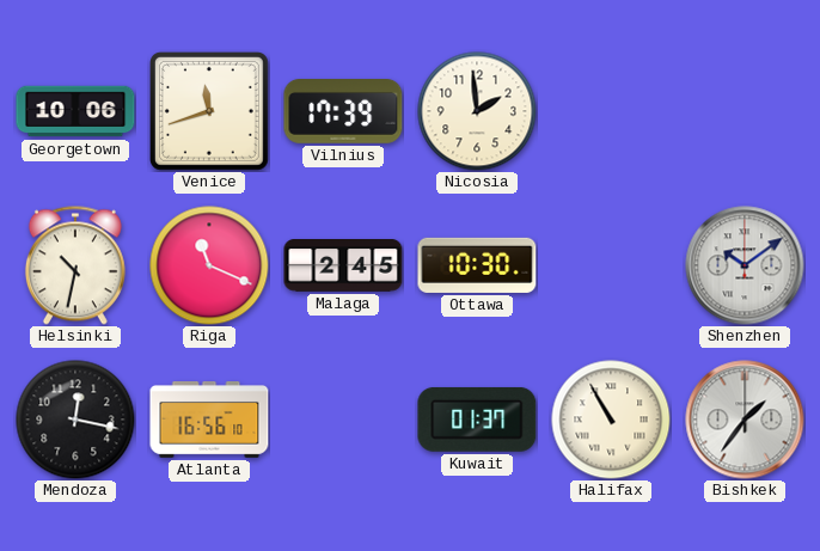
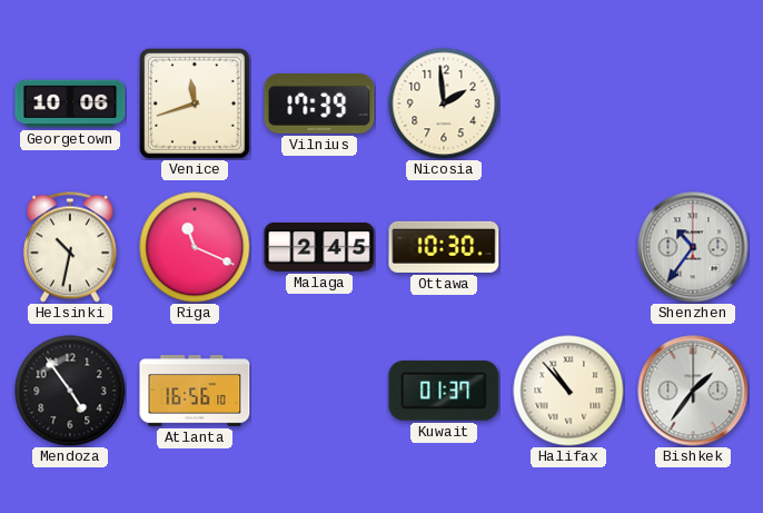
Shenzhen: 10:09 -> 10:36
Mendoza: 12:17 -> 4:54
Halifax: 10:55 -> 10:53
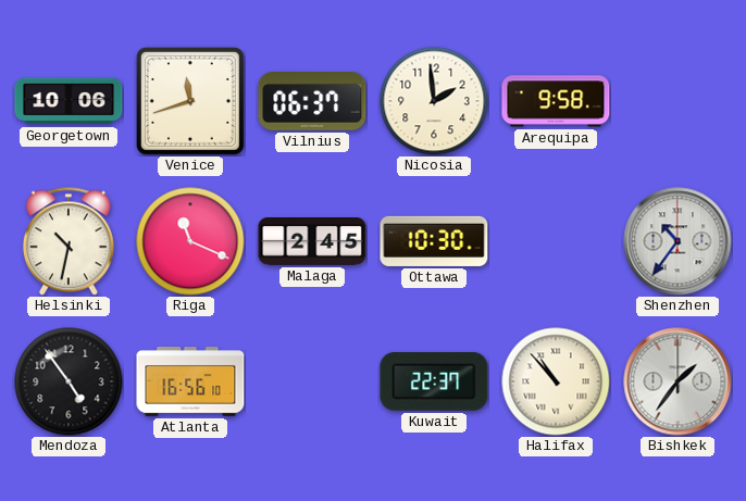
Vilnius: 17:39 -> 06:37
Arequipa: none -> 9:58
Kuwait: 01:37 -> 22:37
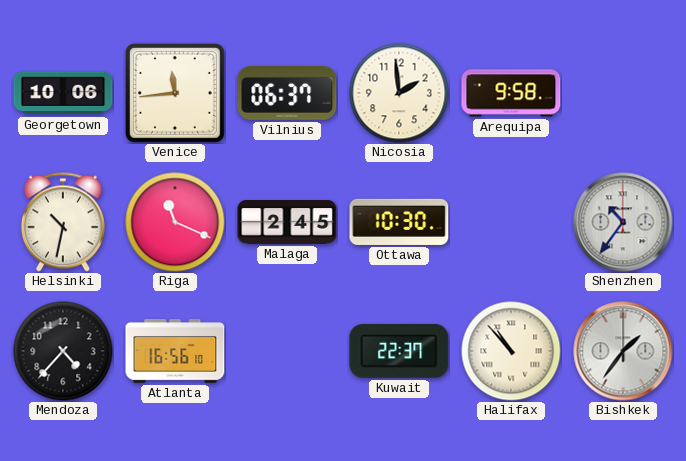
Venice: 11:42 -> 11:44
Mendoza: 4:54 -> 4:37
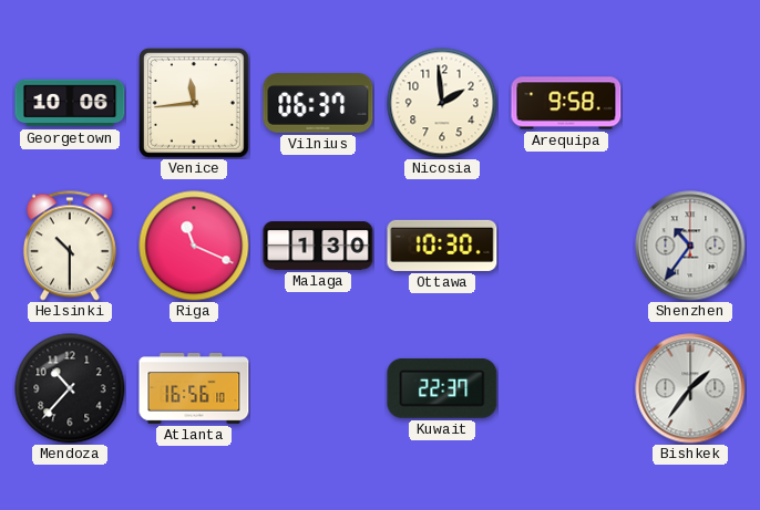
Helsinki: 10:32 -> 10:30
Malaga: 2:45 -> 1:30
Mendoza: 4:37 -> 10:37
Halifax: 10:53 -> none
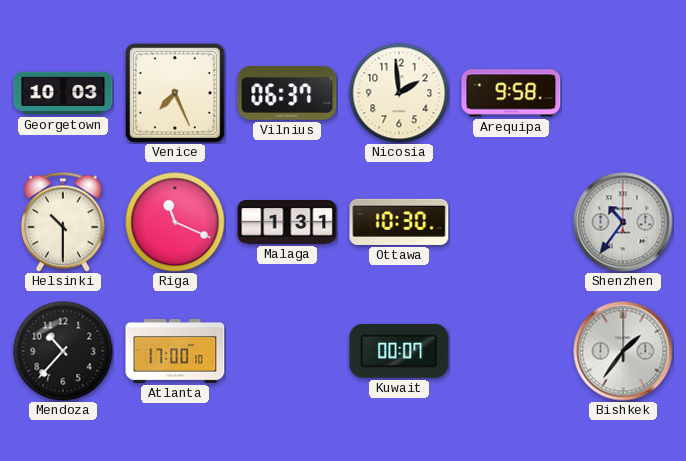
Georgetown: 10:06 -> 10:03
Venice: 11:44 -> 7:26
Malaga: 1:30 -> 1:31
Atlanta: 16:56 -> 17:00
Kuwait: 22:37 -> 00:07
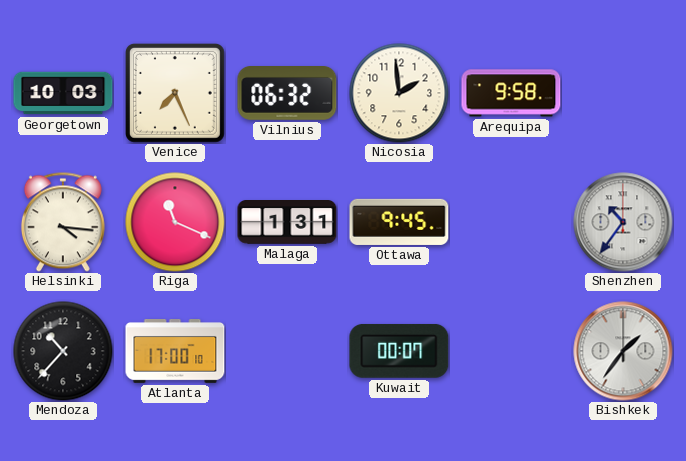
Vilnius: 06:37 -> 06:32
Helsinki: 10:30 -> 4:16
Ottawa: 10:30 -> 9:45
